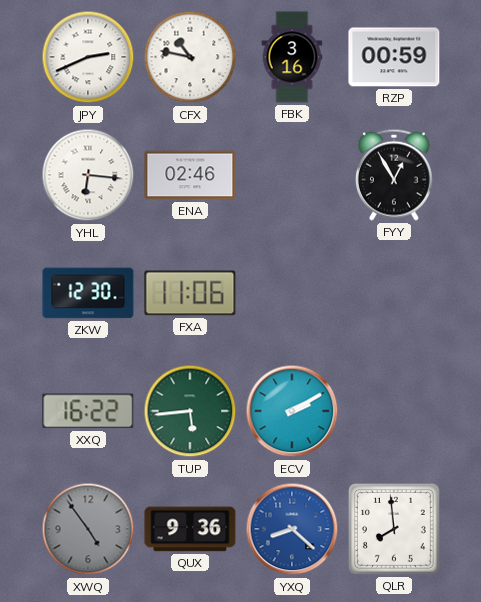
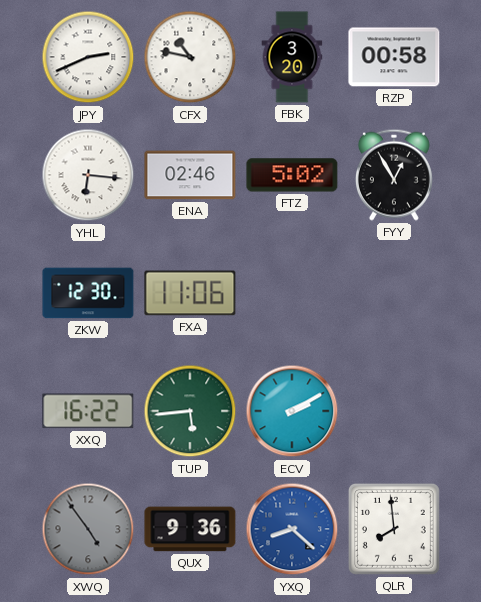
FBK: 3:16 -> 3:20
RZP: 00:59 -> 00:58
FTZ: none -> 5:02
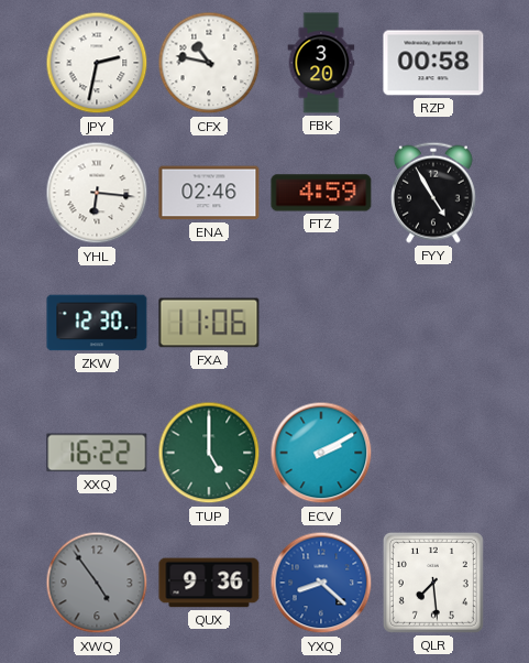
JPY: 2:41 -> 2:32
FTZ: 5:02 -> 4:59
FYY: 12:55 -> 4:55
TUP: 5:44 -> 5:00
QLR: 7:59 -> 7:29
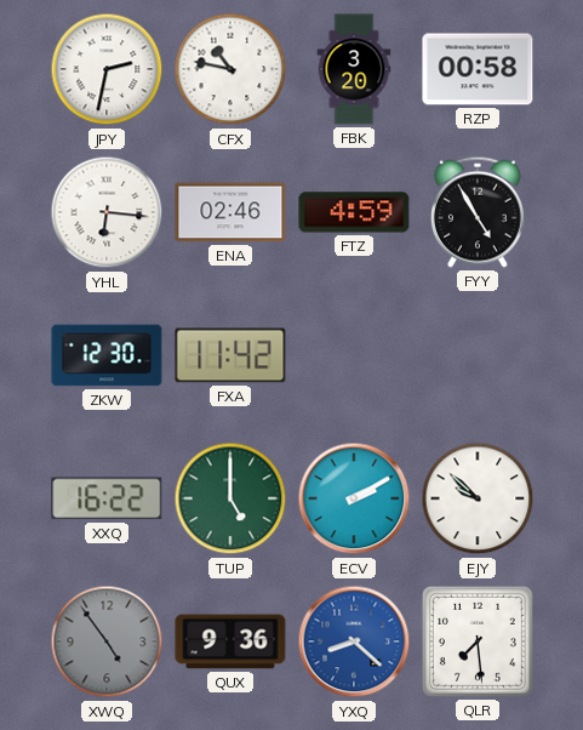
FXA: 11:06 -> 11:42
EJY: none -> 9:52
